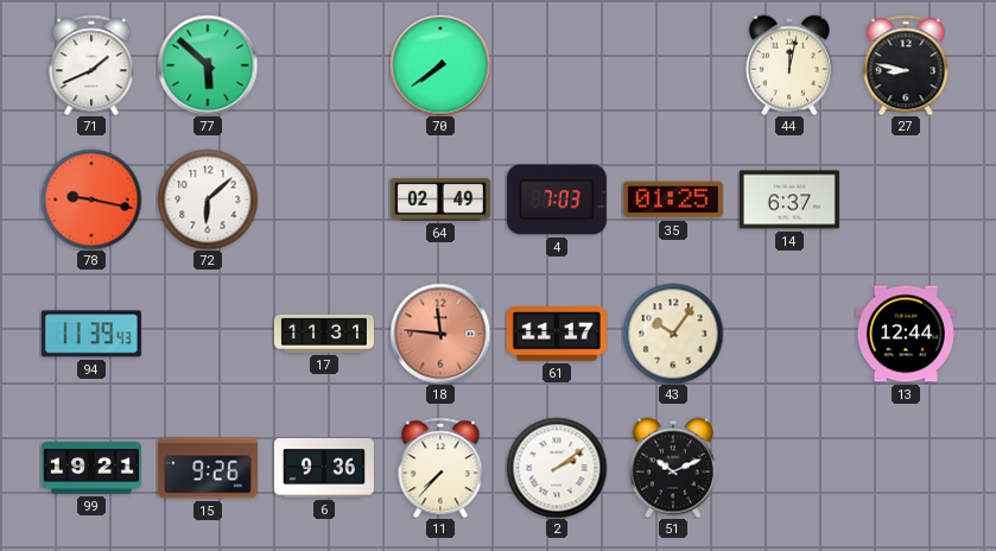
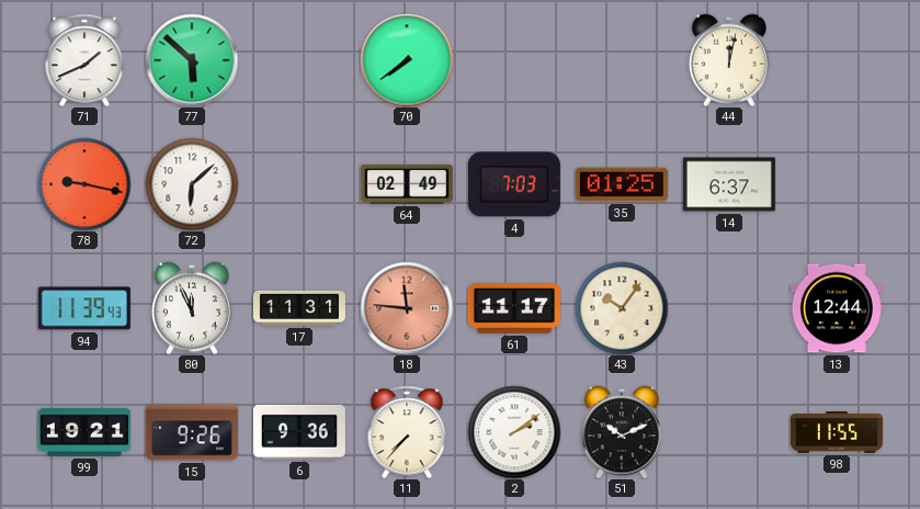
27: 8:47 -> none
80: none -> 11:56
98: none -> 11:55
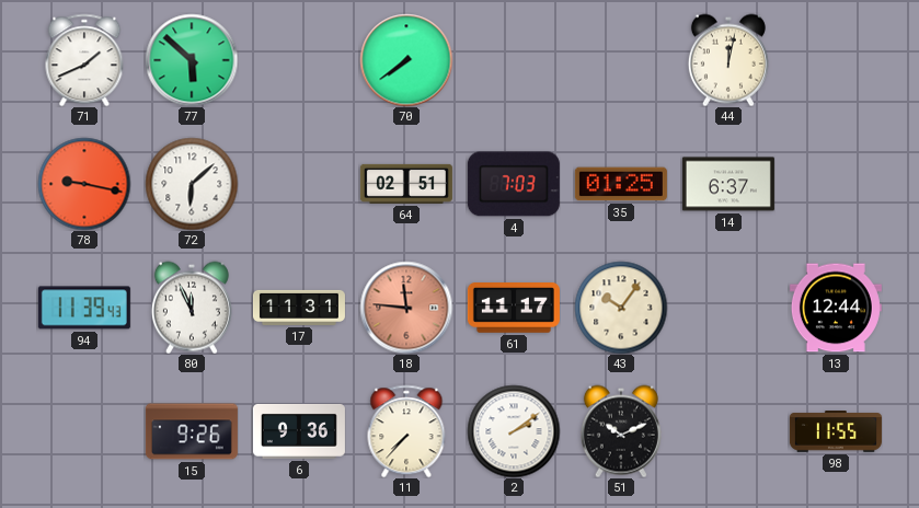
64: 02:49 -> 02:51
99: 19:21 -> none
